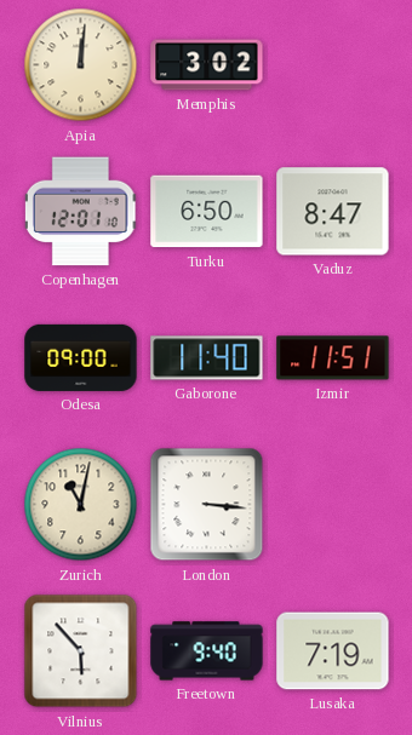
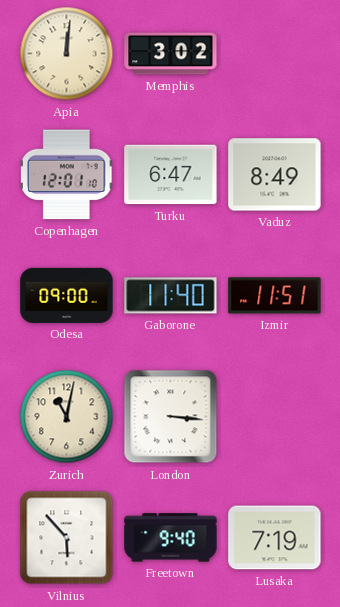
Turku: 6:50 -> 6:47
Vaduz: 8:47 -> 8:49
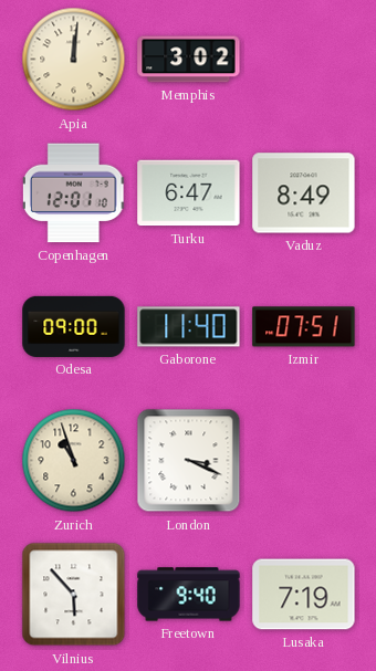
Izmir: 11:51 -> 07:51
Zurich: 11:02 -> 10:57
London: 3:16 -> 3:19
